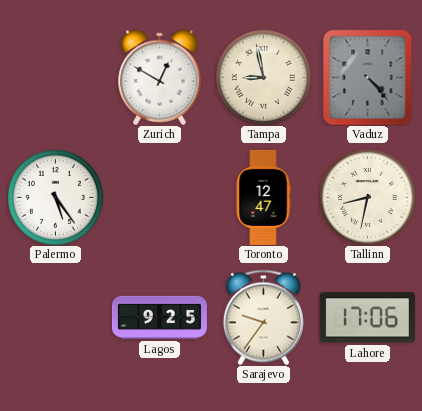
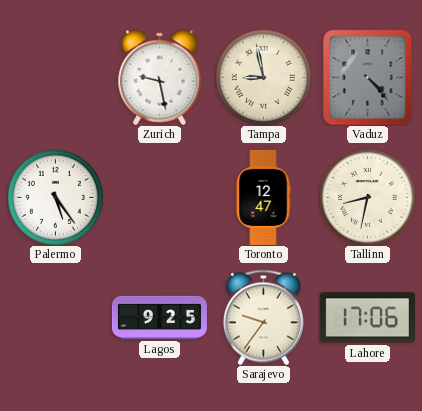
Zurich: 12:50 -> 9:28
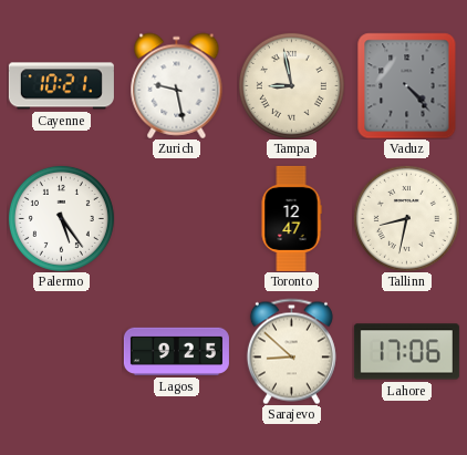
Cayenne: none -> 10:21
Sarajevo: 9:36 -> 8:52
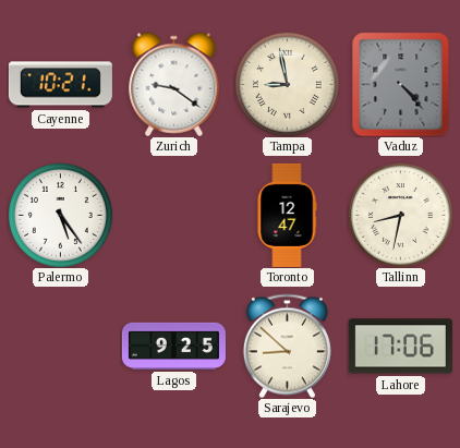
Zurich: 9:28 -> 9:21
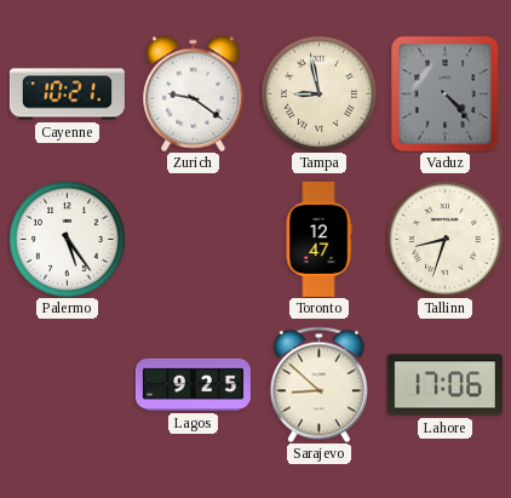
Tallinn: 8:32 -> 8:33
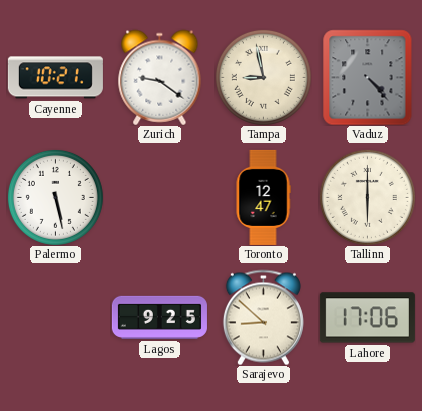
Palermo: 5:24 -> 5:28
Tallinn: 8:33 -> 6:00
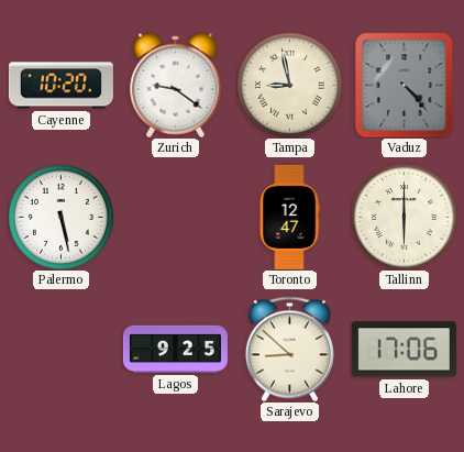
Cayenne: 10:21 -> 10:20
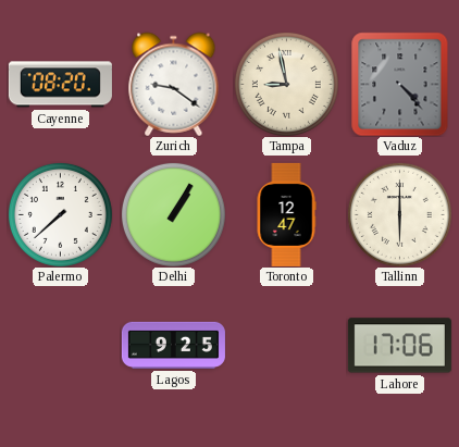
Cayenne: 10:20 -> 08:20
Palermo: 5:28 -> 7:38
Delhi: none -> 1:05
Sarajevo: 8:52 -> none
